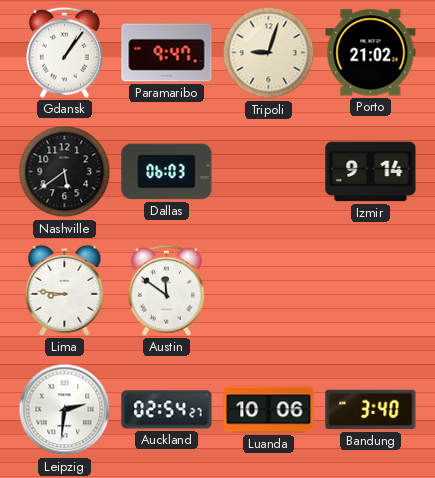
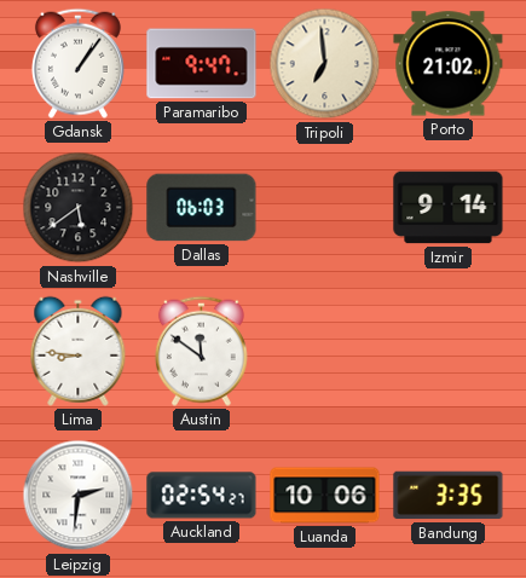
Tripoli: 9:03 -> 6:59
Bandung: 3:40 -> 3:35
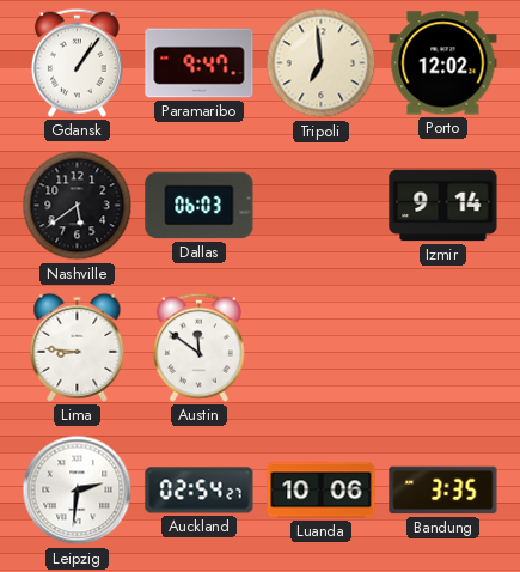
Porto: 21:02 -> 12:02
